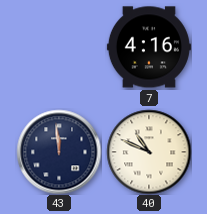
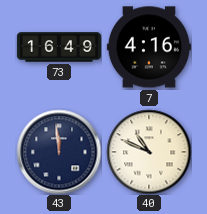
73: none -> 16:49
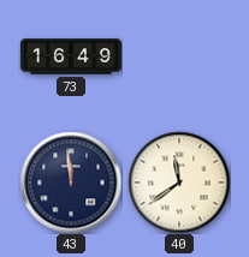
7: 4:16 -> none
40: 10:49 -> 11:39
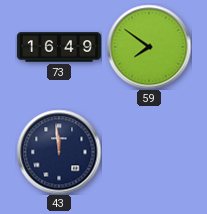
59: none -> 7:51
40: 11:39 -> none
